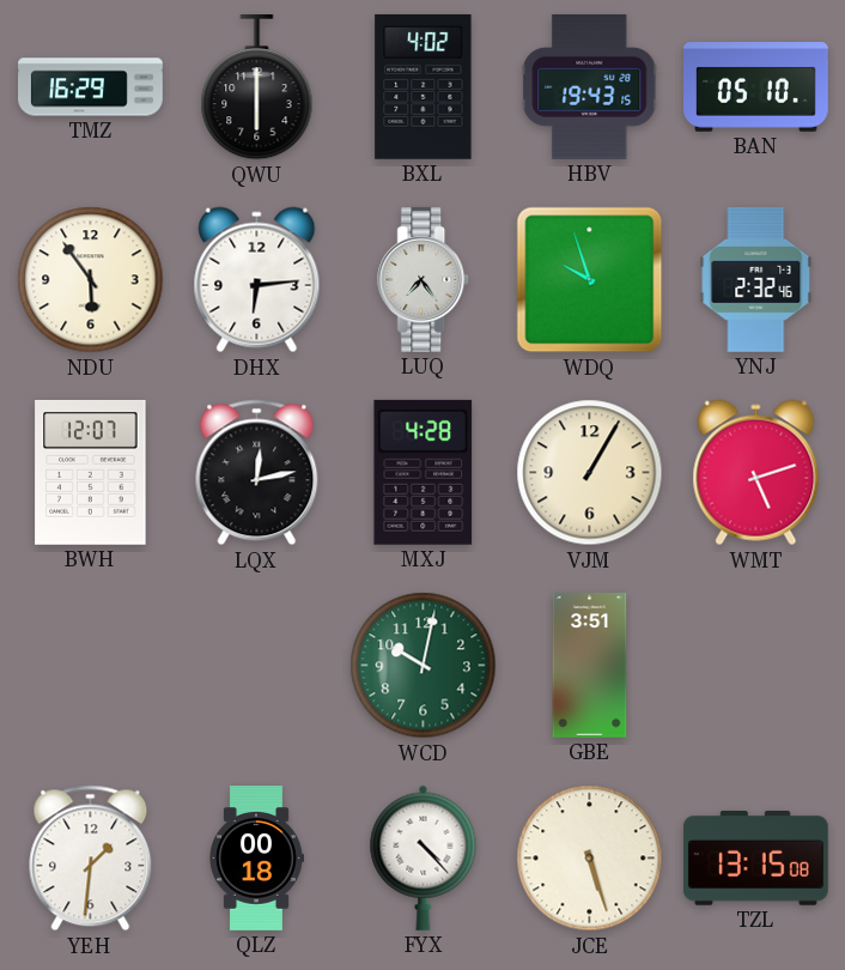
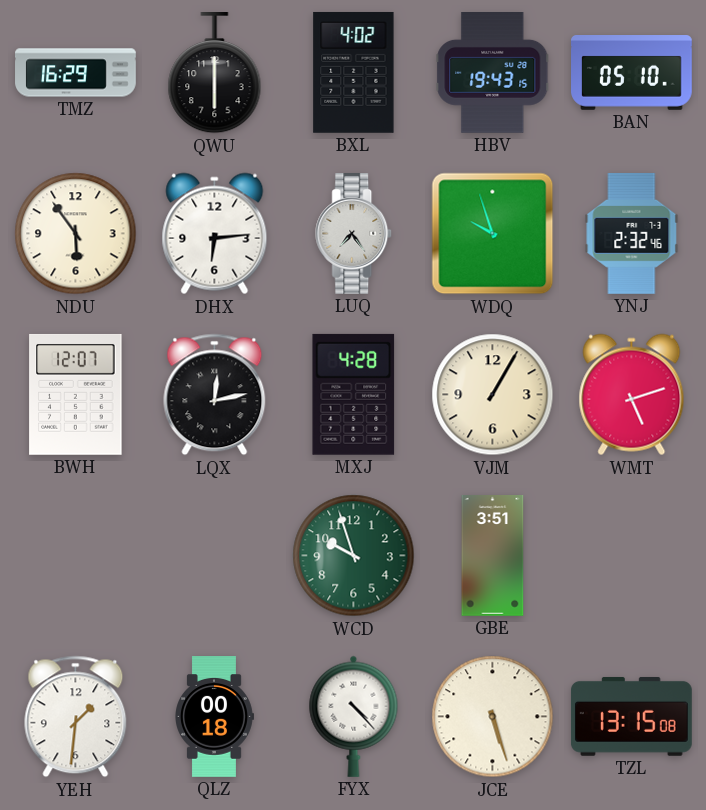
WCD: 10:02 -> 9:57
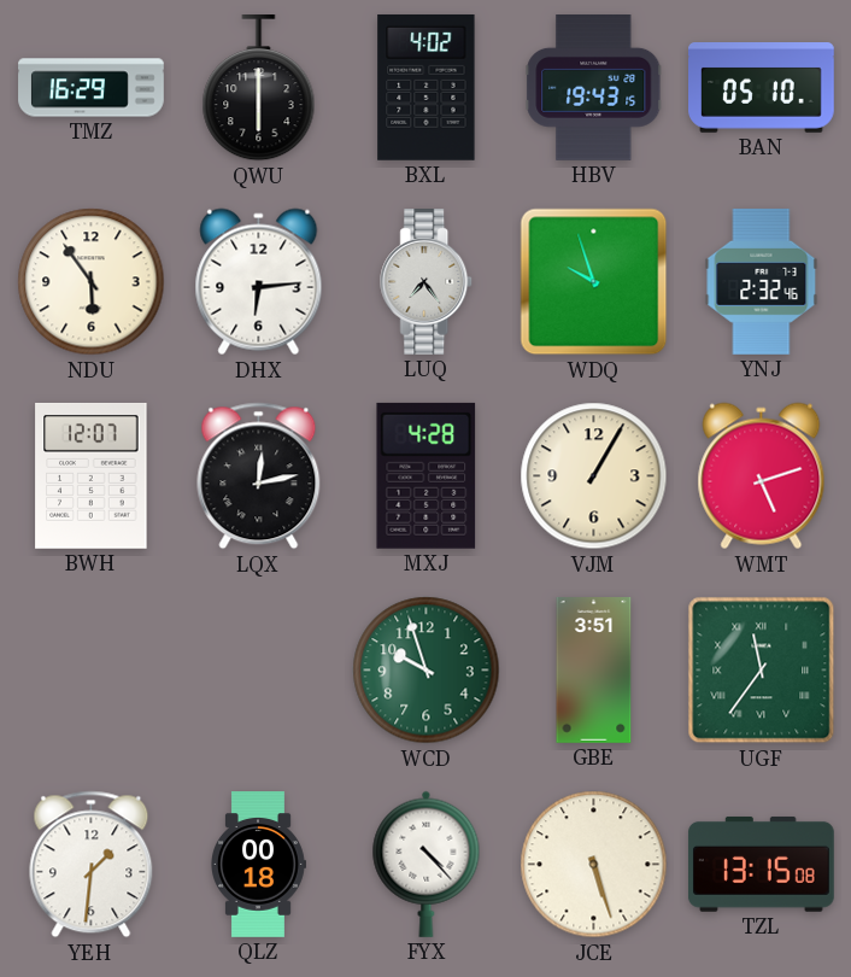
UGF: none -> 11:36
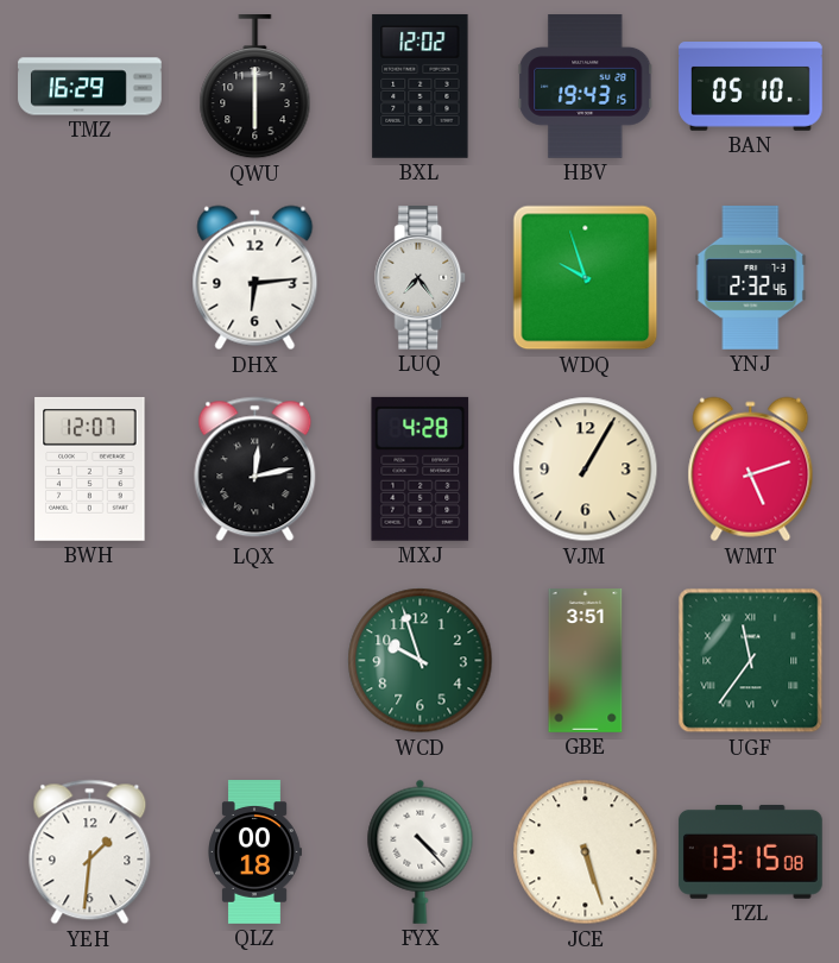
BXL: 4:02 -> 12:02
NDU: 5:54 -> none
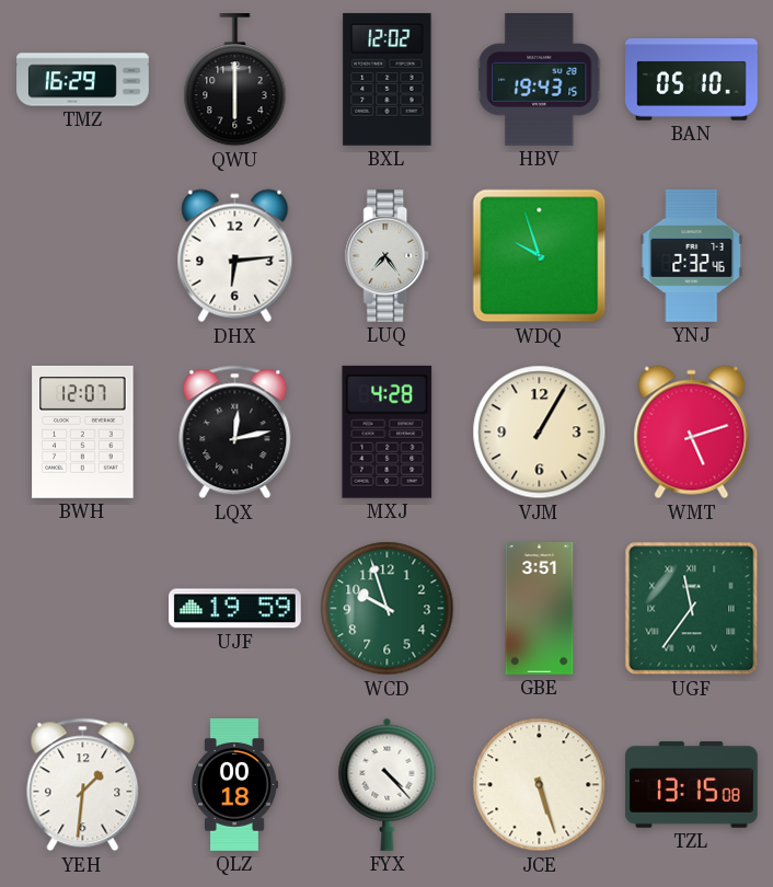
UJF: none -> 19:59
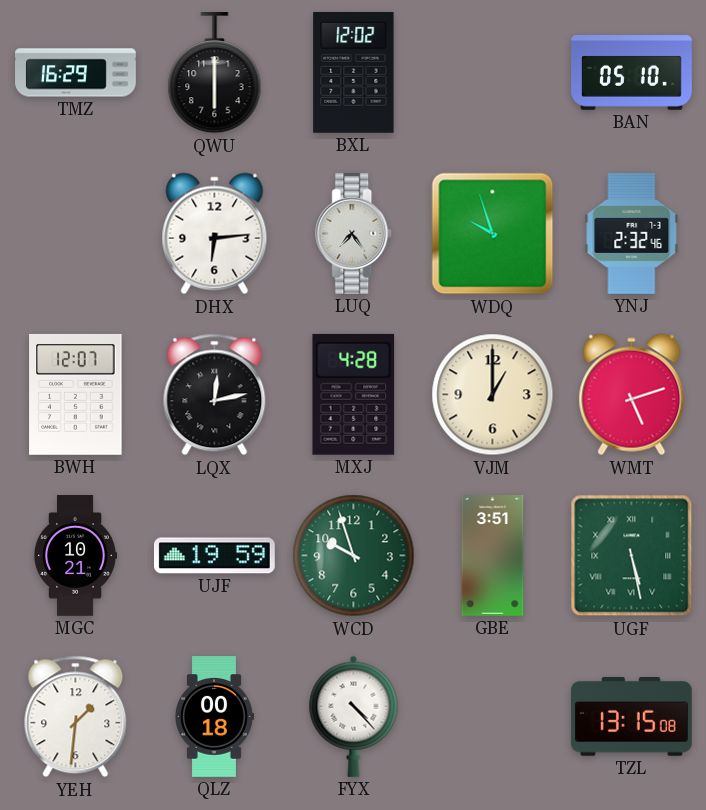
HBV: 19:43 -> none
VJM: 1:05 -> 1:00
MGC: none -> 10:21
UGF: 11:36 -> 5:28
JCE: 5:27 -> none
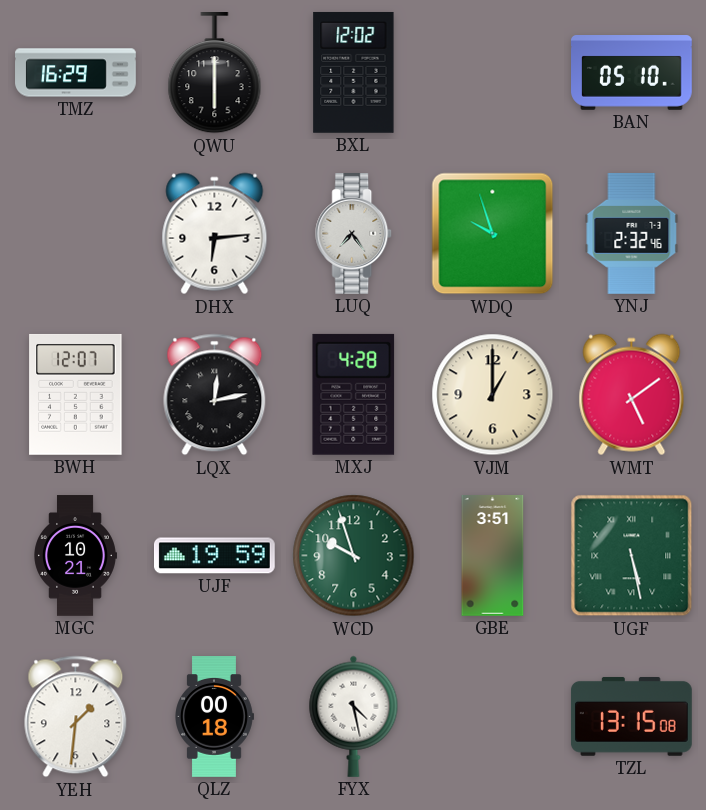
WMT: 5:12 -> 5:09
FYX: 4:23 -> 4:28
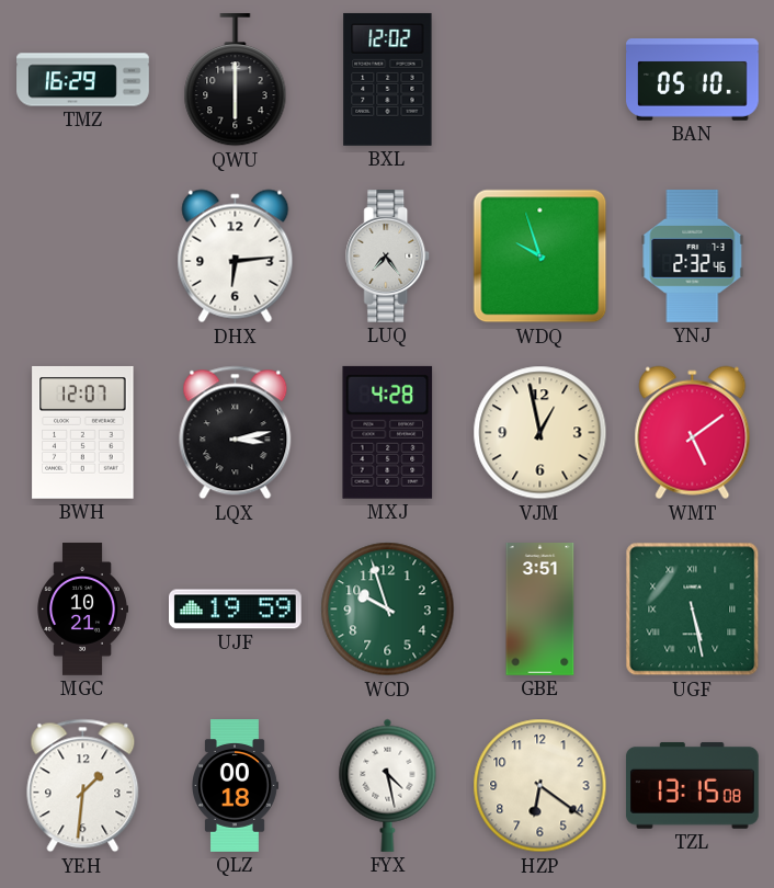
LQX: 12:13 -> 3:13
VJM: 1:00 -> 12:58
HZP: none -> 6:21
